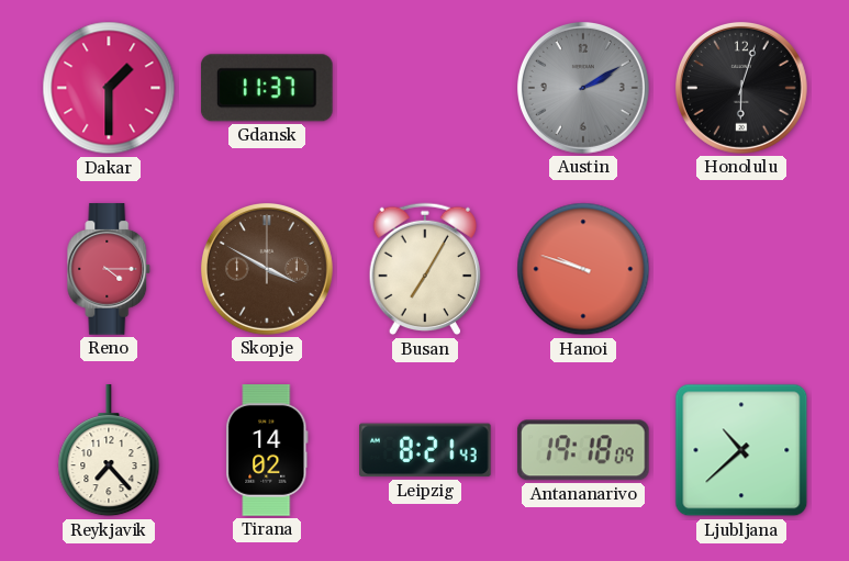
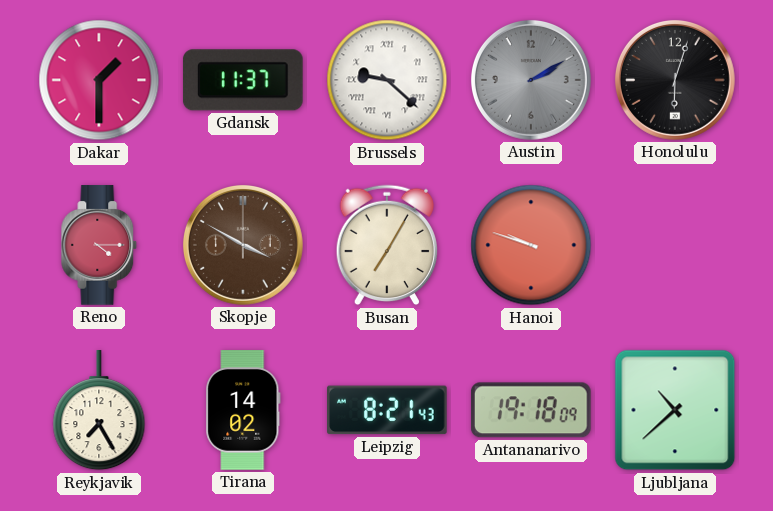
Brussels: none -> 9:22
Reykjavik: 7:23 -> 7:25
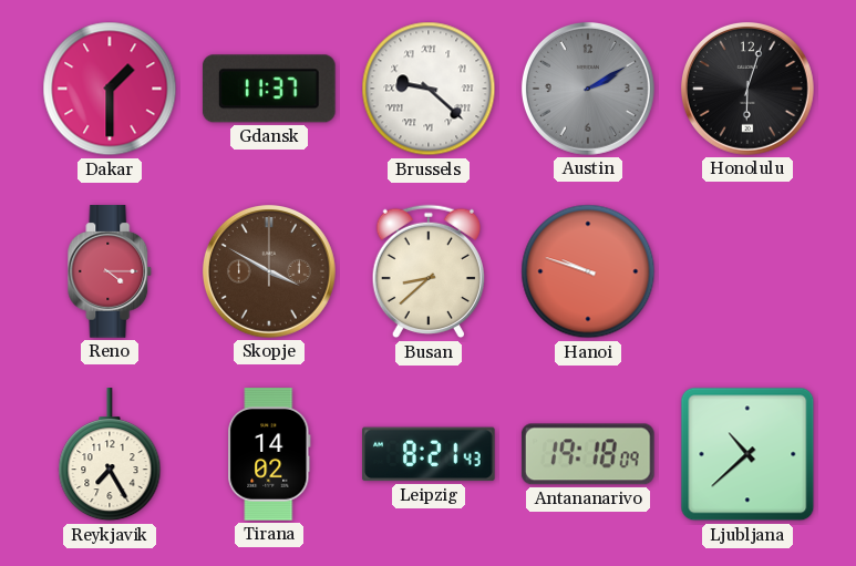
Busan: 7:05 -> 8:38
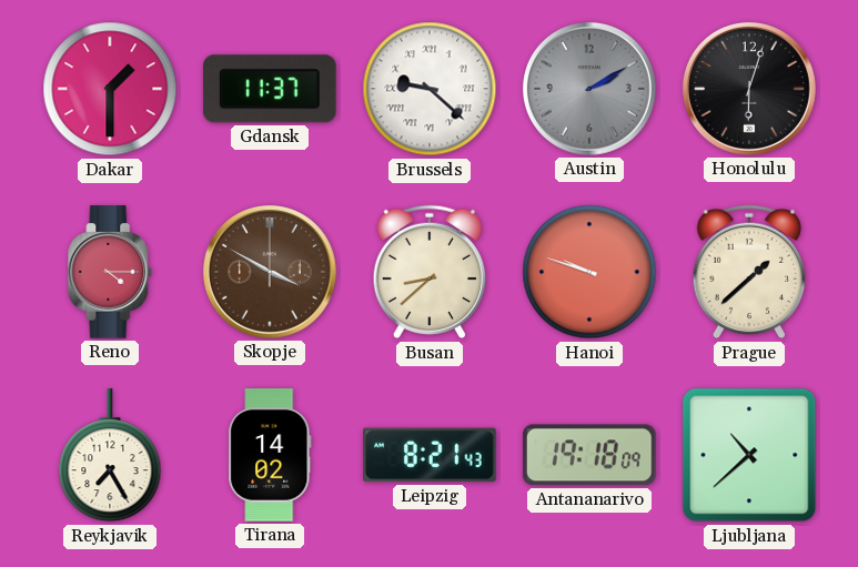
Prague: none -> 1:38
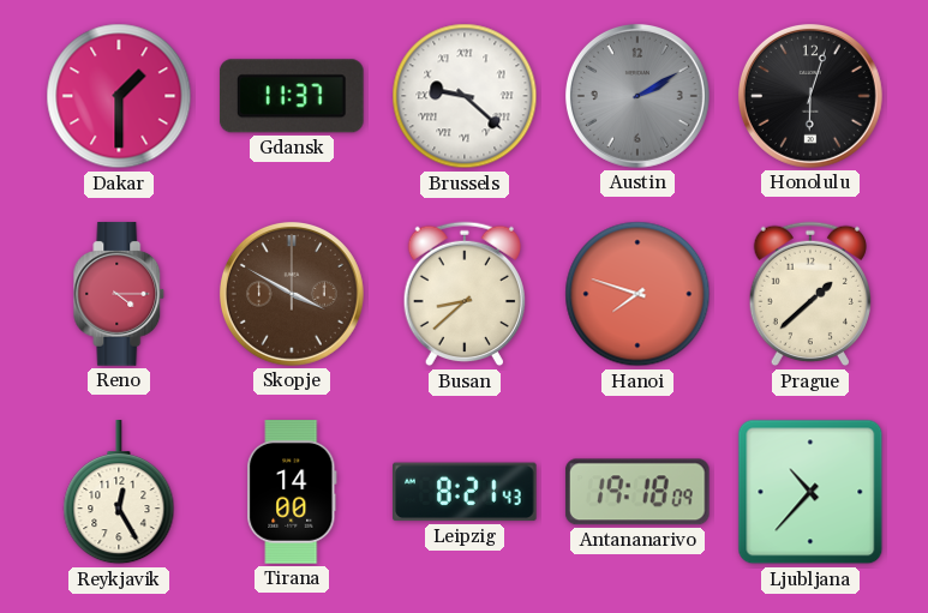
Hanoi: 9:48 -> 7:48
Reykjavik: 7:25 -> 12:25
Tirana: 14:02 -> 14:00
Ljubljana: 10:38 -> 10:37
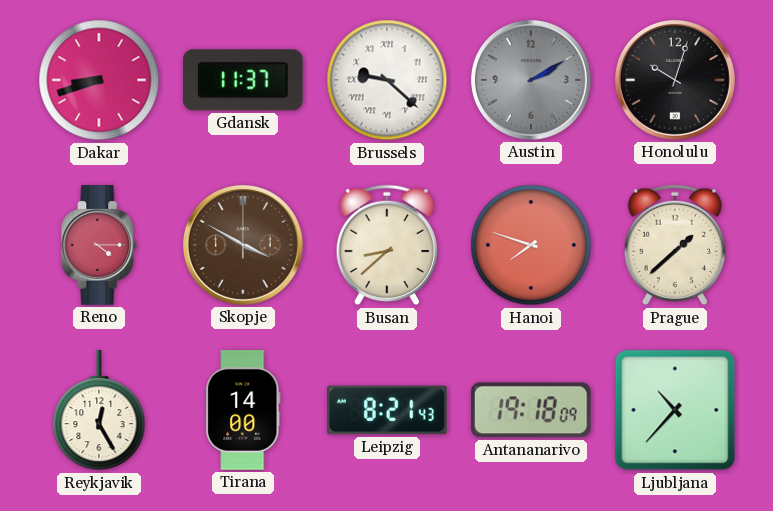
Dakar: 1:30 -> 8:42
Honolulu: 6:03 -> 10:03
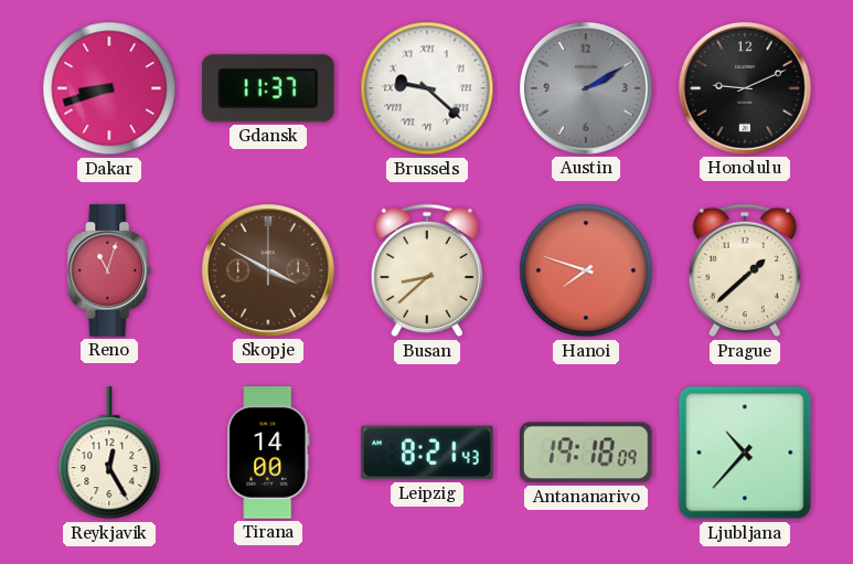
Honolulu: 10:03 -> 9:11
Reno: 4:15 -> 11:03
